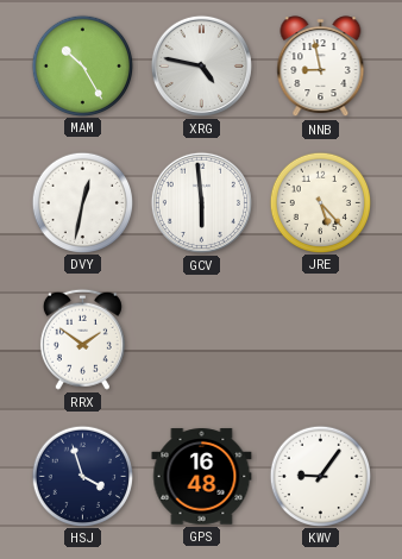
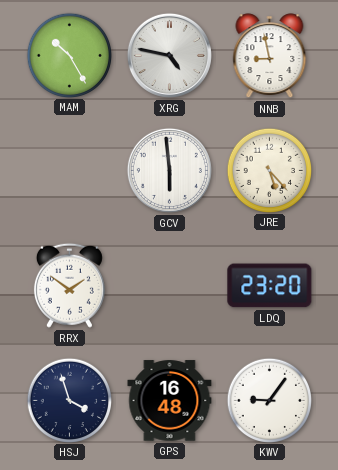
DVY: 12:32 -> none
LDQ: none -> 23:20
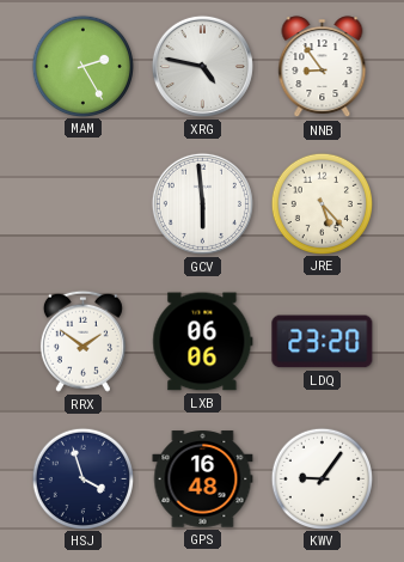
MAM: 10:25 -> 2:25
NNB: 8:58 -> 8:54
LXB: none -> 06:06
